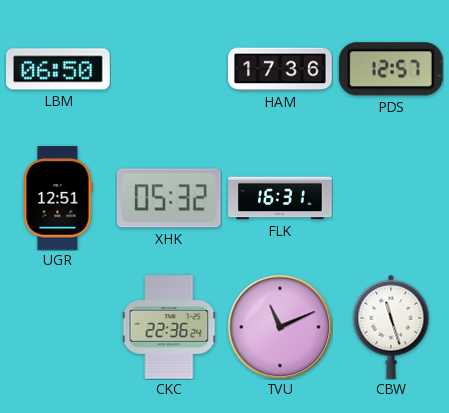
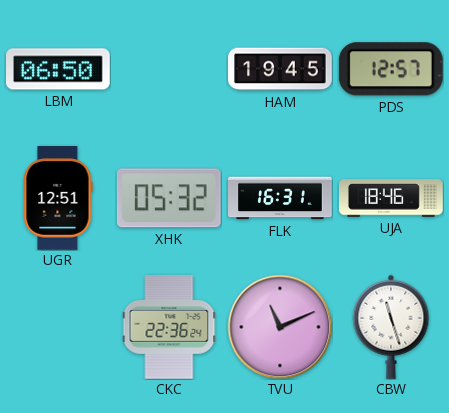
HAM: 17:36 -> 19:45
UJA: none -> 18:46
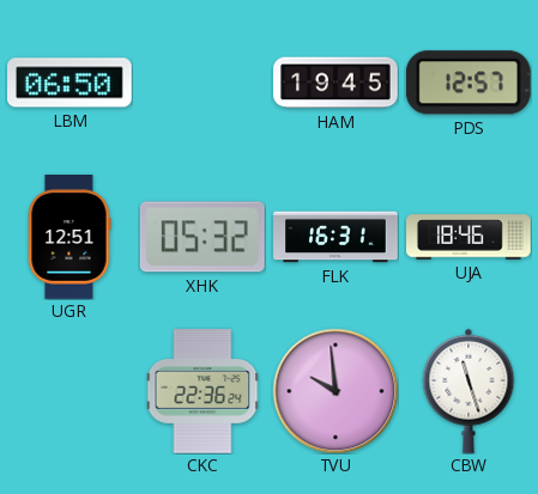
TVU: 11:11 -> 9:59
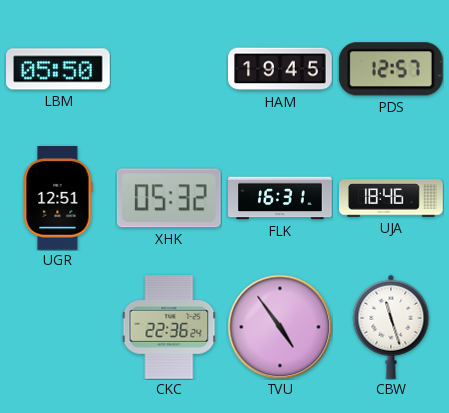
LBM: 06:50 -> 05:50
TVU: 9:59 -> 4:54
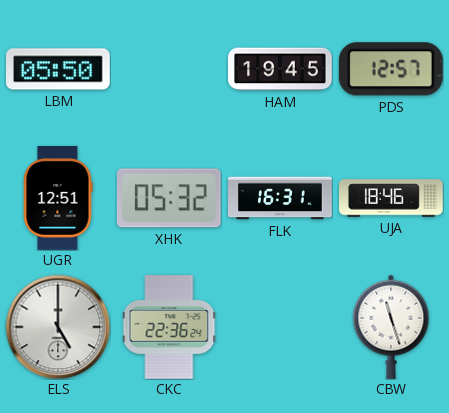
ELS: none -> 5:00
TVU: 4:54 -> none
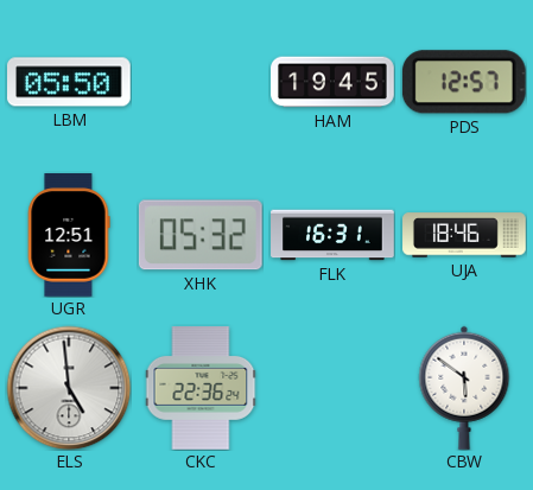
ELS: 5:00 -> 4:59
CBW: 11:27 -> 5:51
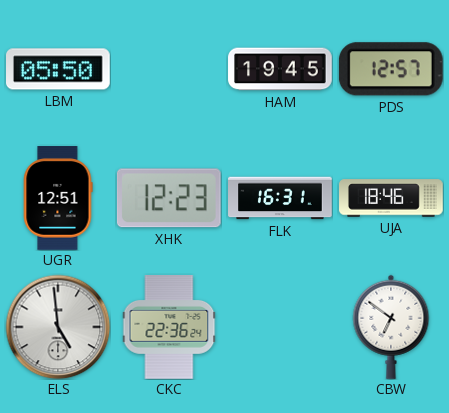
XHK: 05:32 -> 12:23
CBW: 5:51 -> 6:51
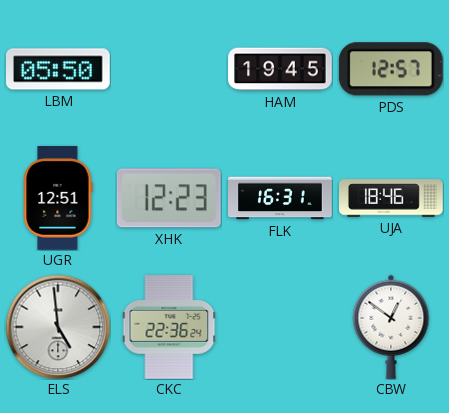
CBW: 6:51 -> 12:51
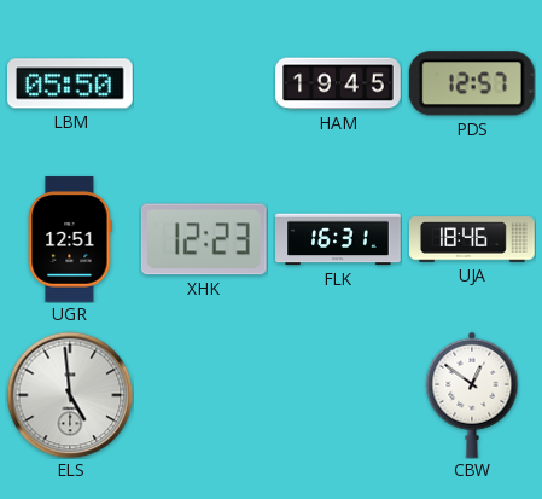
CKC: 22:36 -> none
